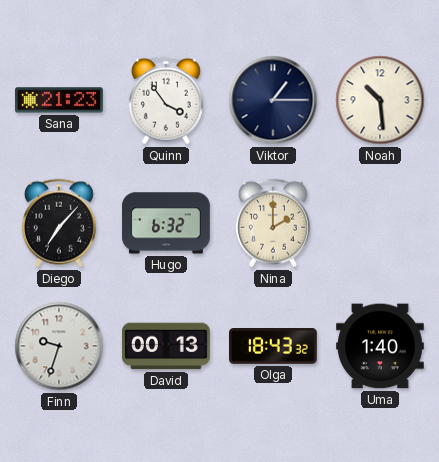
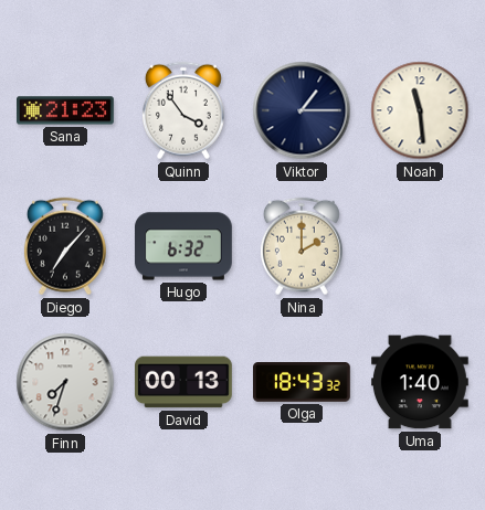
Noah: 10:29 -> 11:29
Finn: 9:33 -> 7:33
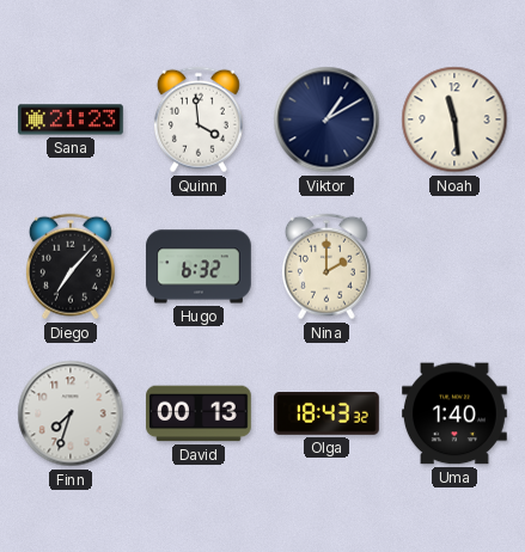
Quinn: 3:54 -> 3:59
Viktor: 1:15 -> 1:10
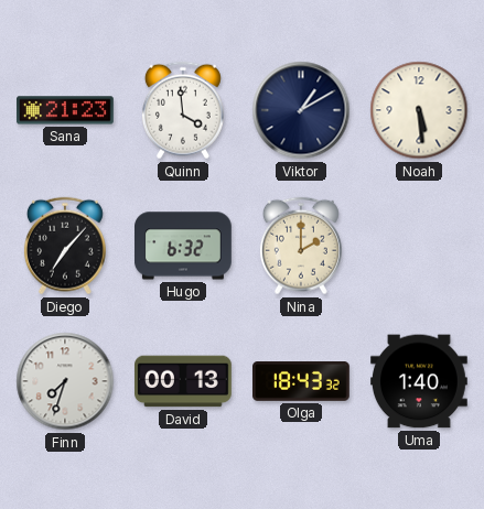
Noah: 11:29 -> 5:29
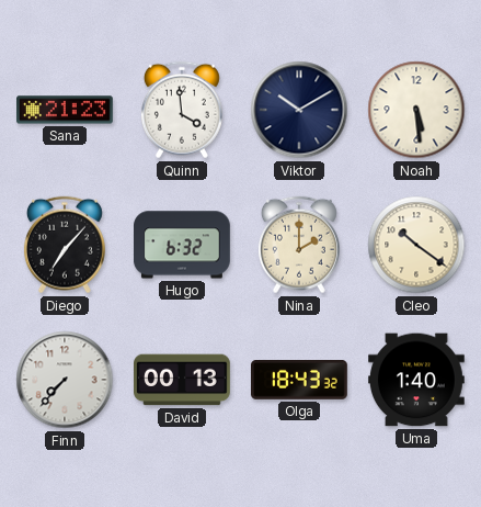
Viktor: 1:10 -> 10:10
Cleo: none -> 10:21
Finn: 7:33 -> 7:37
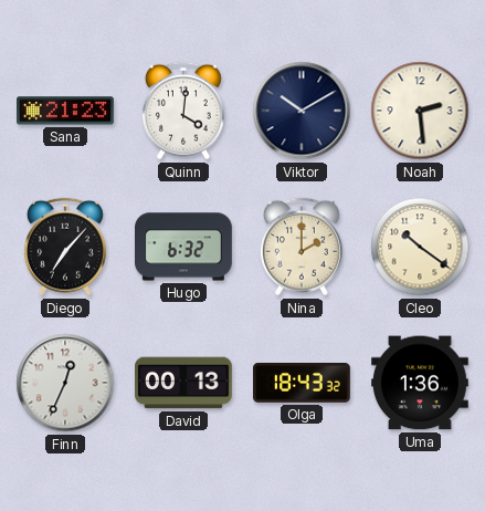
Quinn: 3:59 -> 4:01
Noah: 5:29 -> 2:29
Finn: 7:37 -> 12:34
Uma: 1:40 -> 1:36
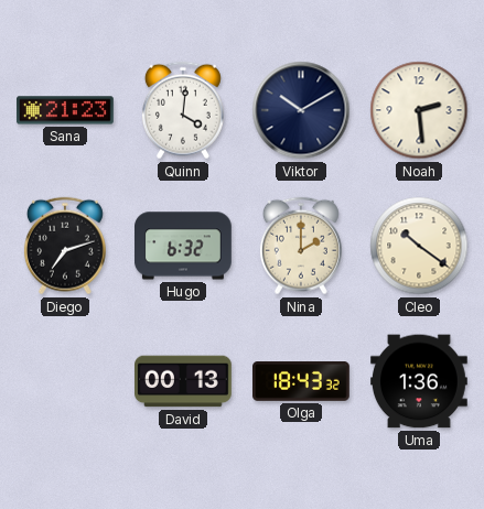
Diego: 7:07 -> 7:12
Finn: 12:34 -> none
